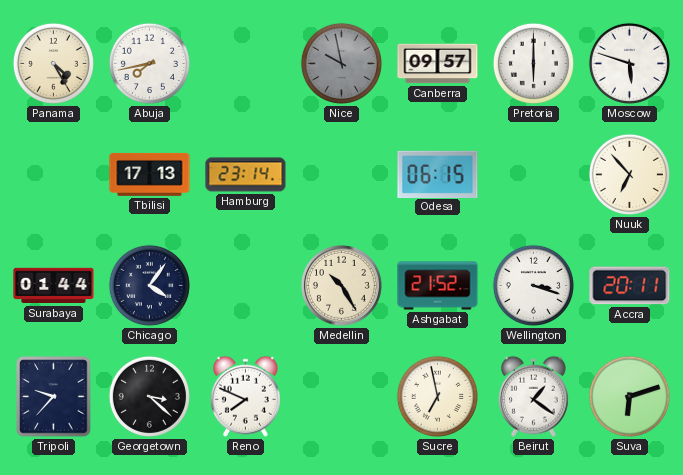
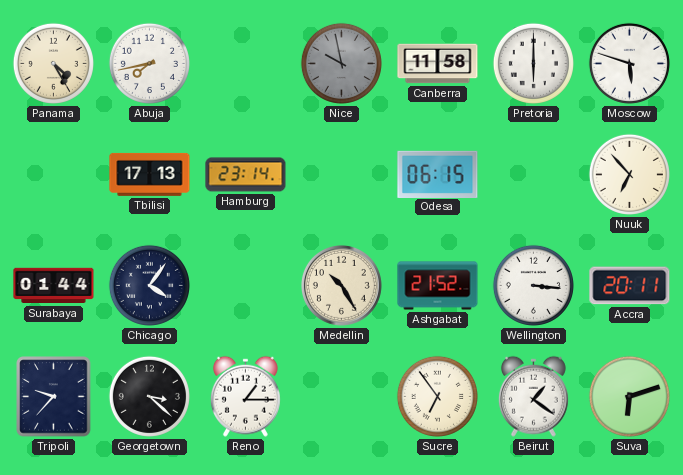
Canberra: 09:57 -> 11:58
Wellington: 3:18 -> 3:16
Reno: 7:49 -> 1:15
Sucre: 6:58 -> 6:54
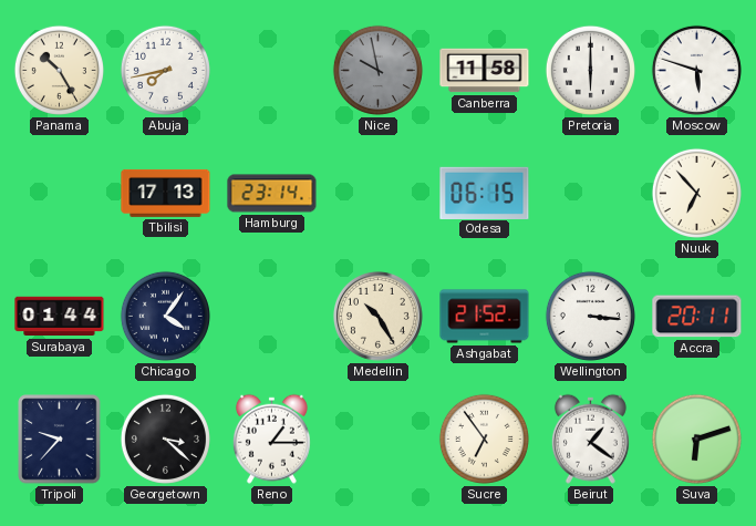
Panama: 4:25 -> 10:25
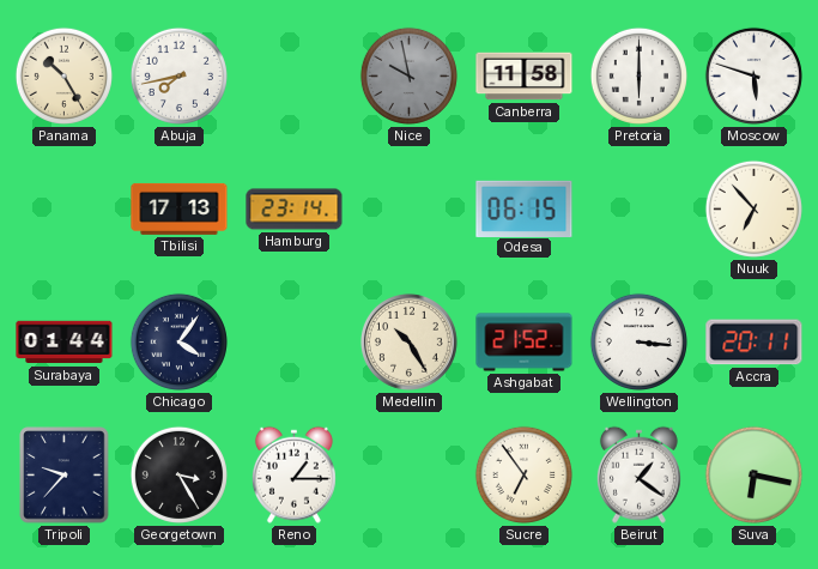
Georgetown: 3:22 -> 3:25
Suva: 6:12 -> 6:17
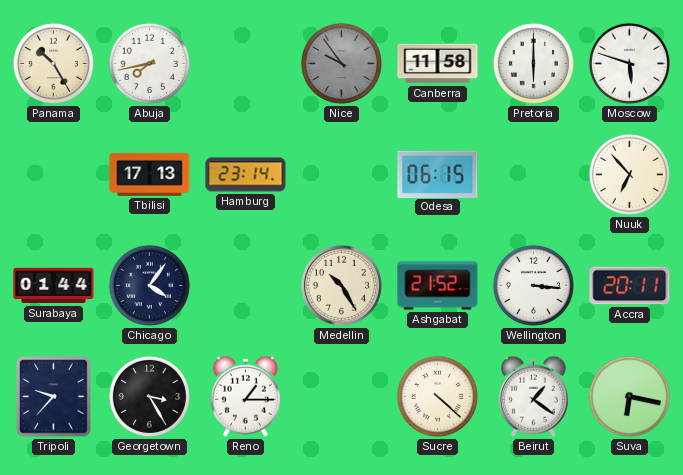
Nice: 9:58 -> 9:54
Sucre: 6:54 -> 4:22
